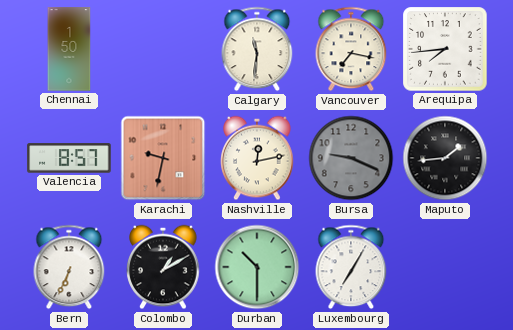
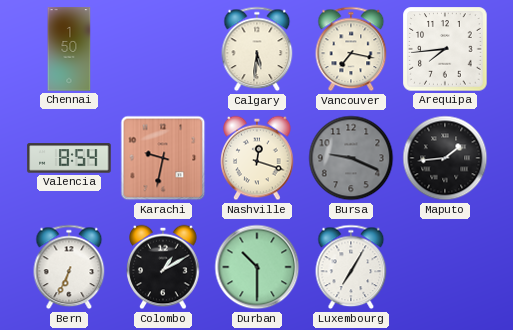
Calgary: 11:31 -> 5:31
Valencia: 8:57 -> 8:54
Nashville: 12:13 -> 12:18
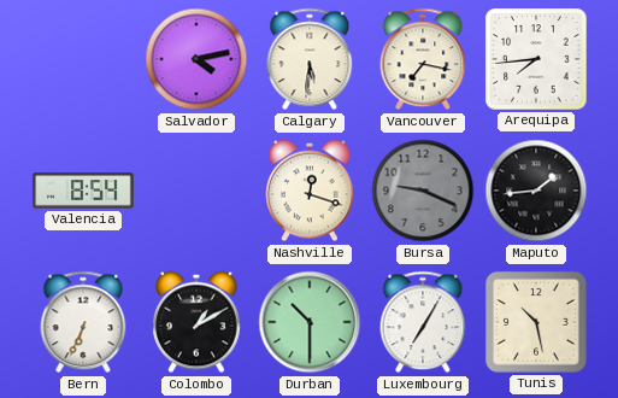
Chennai: 1:50 -> none
Salvador: none -> 4:13
Karachi: 9:32 -> none
Tunis: none -> 10:28
